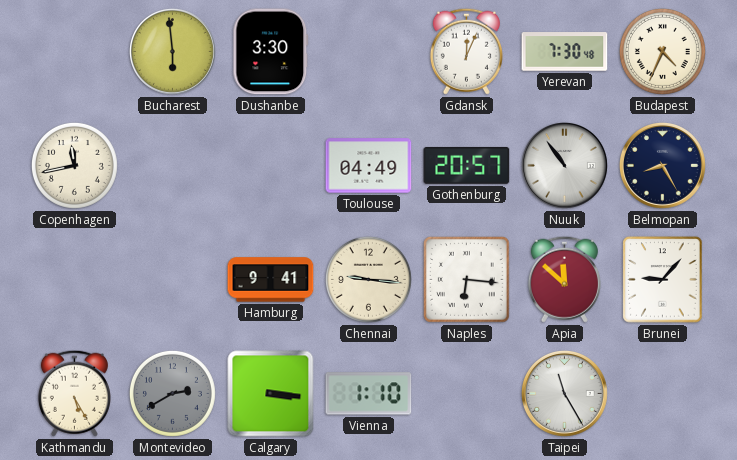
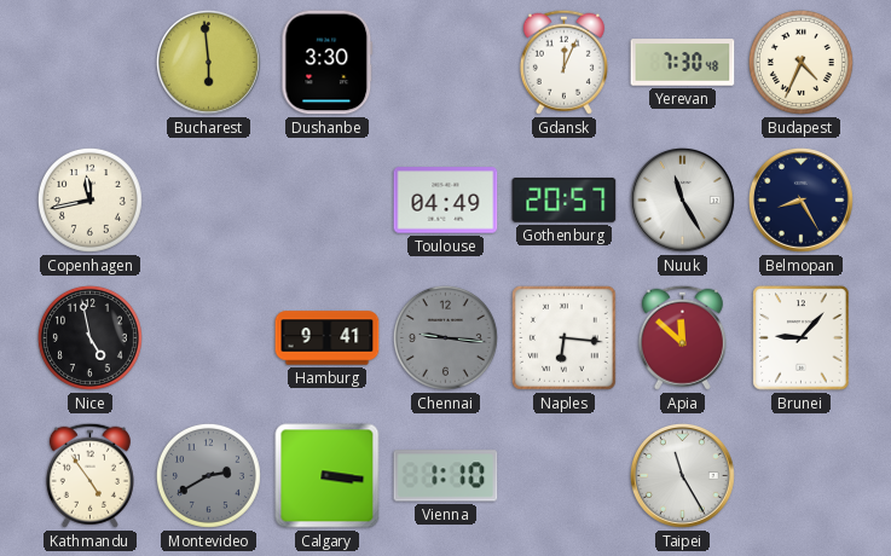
Nuuk: 10:54 -> 11:25
Nice: none -> 4:58
Chennai dial: cream -> grey
Kathmandu: 5:25 -> 4:54
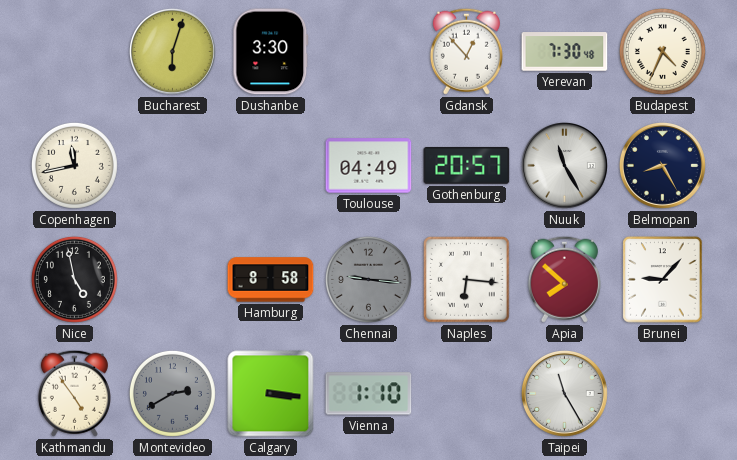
Bucharest: 5:59 -> 6:03
Gdansk: 12:04 -> 12:53
Hamburg: 9:41 -> 8:58
Apia: 11:52 -> 7:52
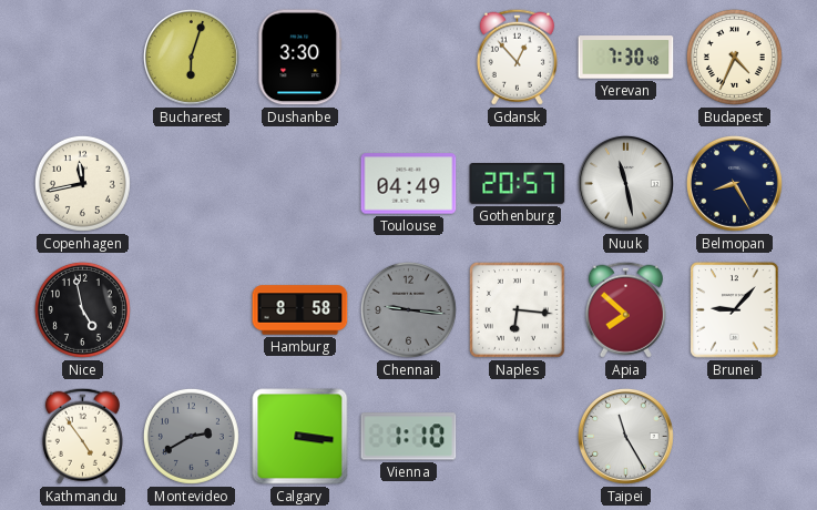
Nuuk: 11:25 -> 11:28
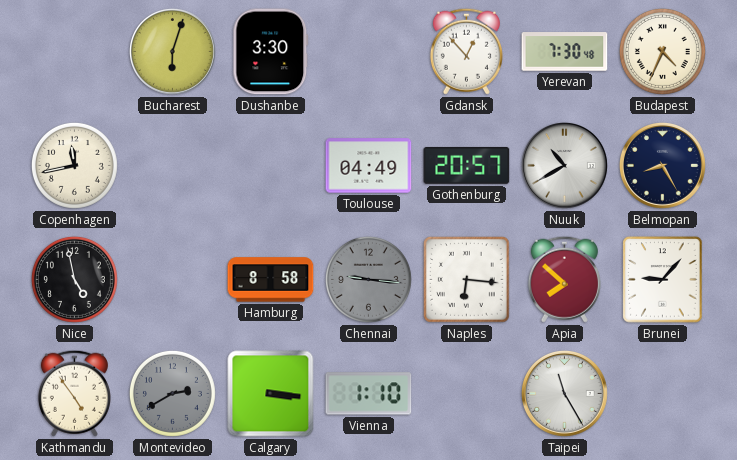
Nuuk: 11:28 -> 10:40
